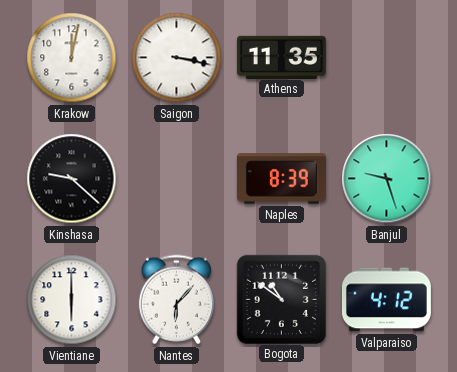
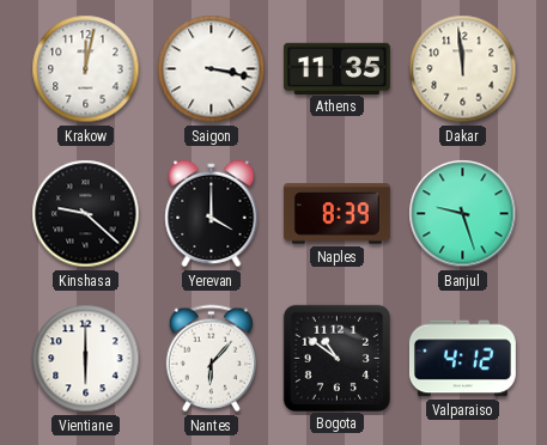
Dakar: none -> 11:59
Yerevan: none -> 4:00
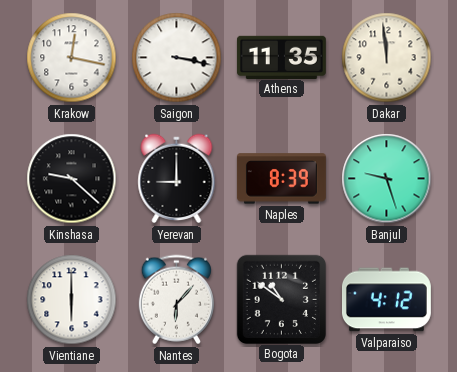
Krakow: 12:02 -> 12:17
Yerevan: 4:00 -> 9:00
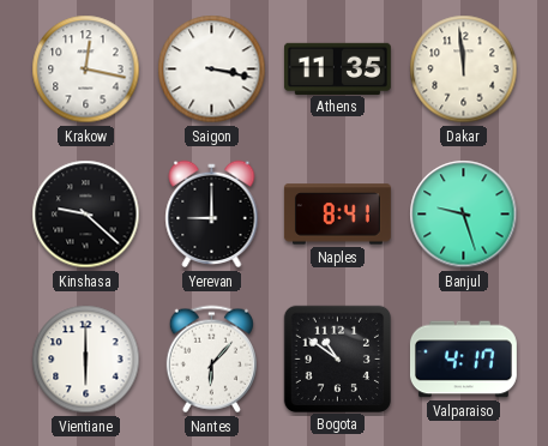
Naples: 8:39 -> 8:41
Valparaiso: 4:12 -> 4:17
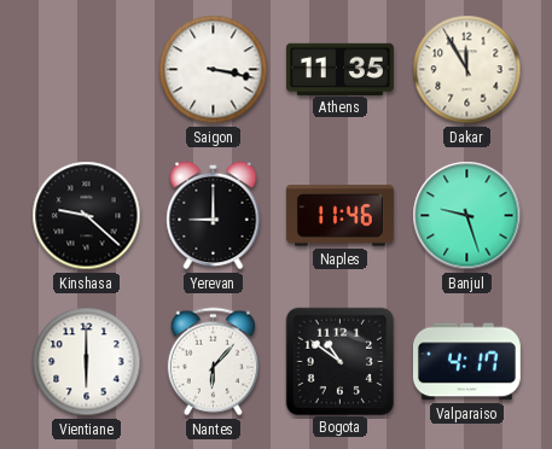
Krakow: 12:17 -> none
Dakar: 11:59 -> 11:55
Naples: 8:41 -> 11:46
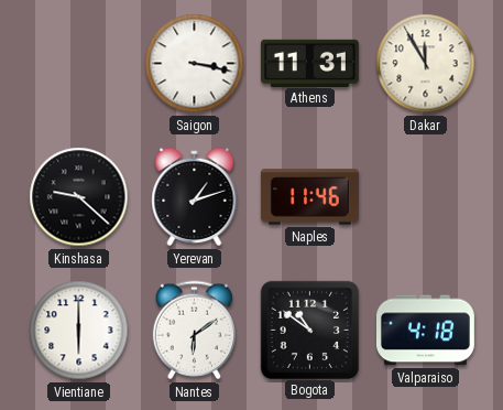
Athens: 11:35 -> 11:31
Yerevan: 9:00 -> 1:12
Banjul: 9:27 -> none
Nantes: 6:07 -> 6:09
Valparaiso: 4:17 -> 4:18
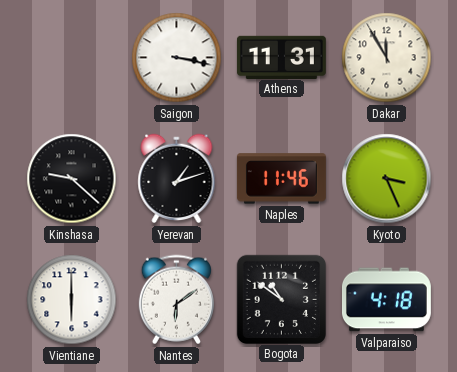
Kyoto: none -> 3:26
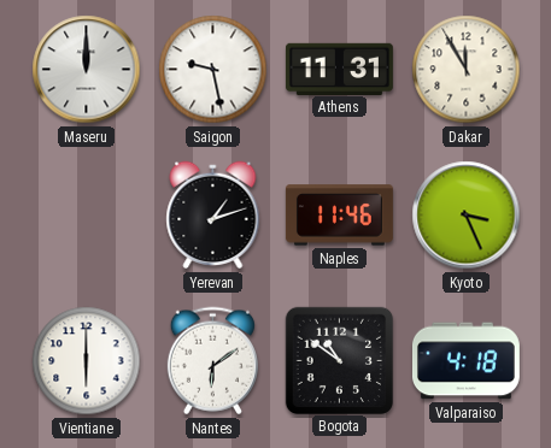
Maseru: none -> 12:00
Saigon: 3:17 -> 9:28
Kinshasa: 9:22 -> none
